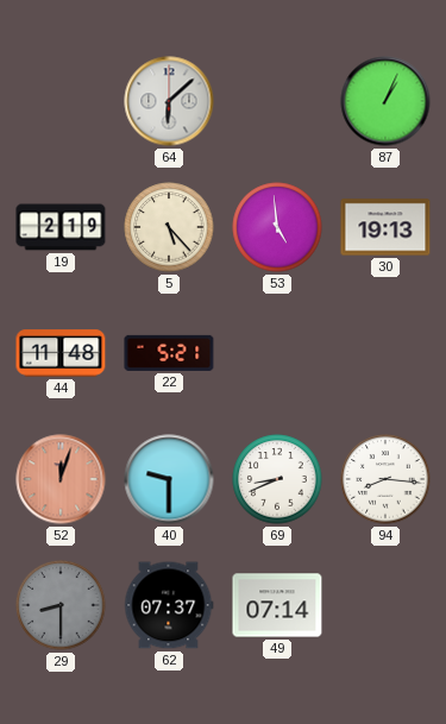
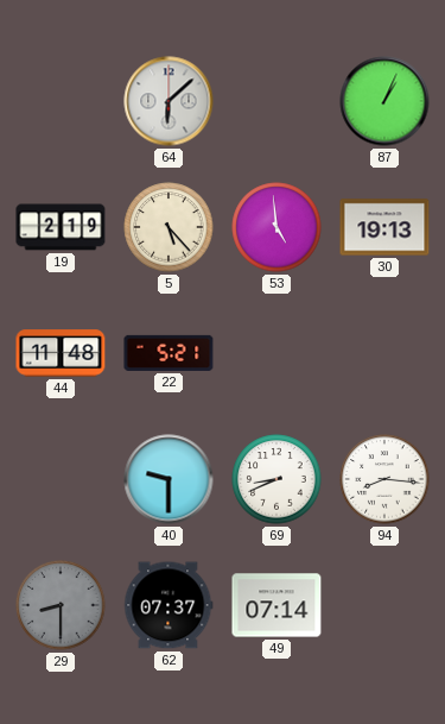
52: 12:03 -> none
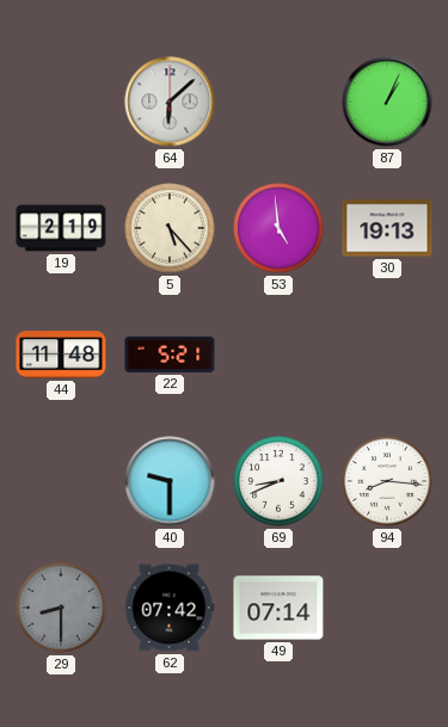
62: 07:37 -> 07:42
